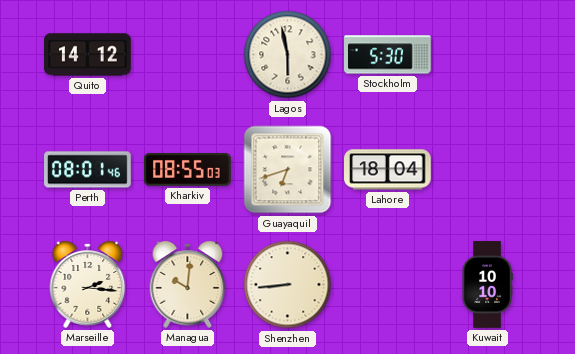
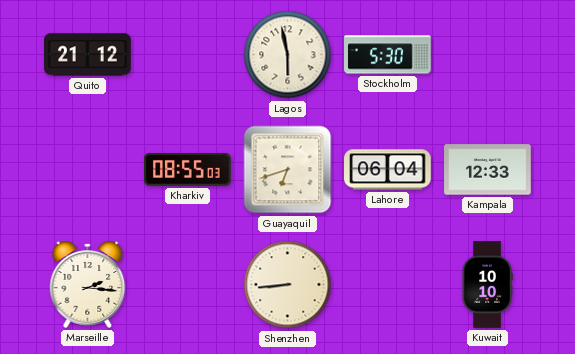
Quito: 14:12 -> 21:12
Perth: 08:01 -> none
Lahore: 18:04 -> 06:04
Kampala: none -> 12:33
Managua: 10:01 -> none
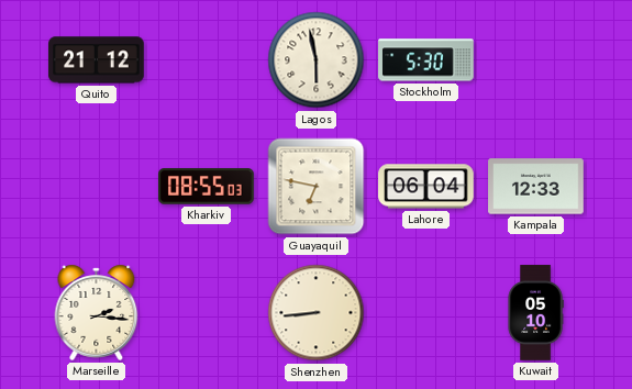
Guayaquil: 6:42 -> 6:47
Kuwait: 10:10 -> 05:10
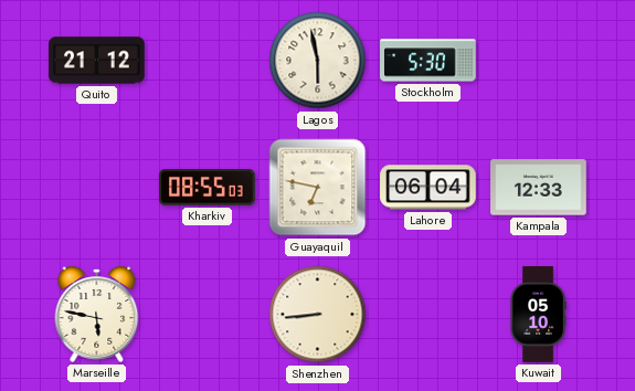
Marseille: 2:16 -> 5:47
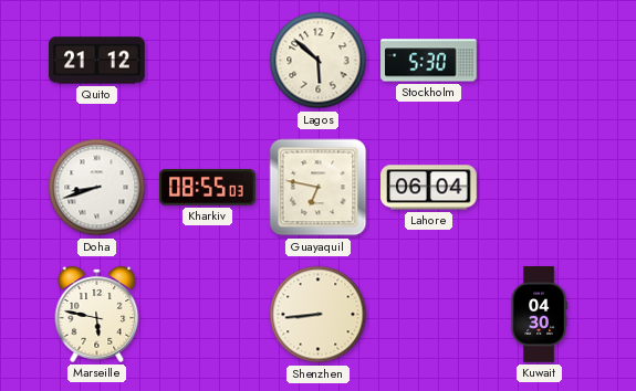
Lagos: 5:58 -> 5:52
Doha: none -> 8:42
Kampala: 12:33 -> none
Kuwait: 05:10 -> 04:30
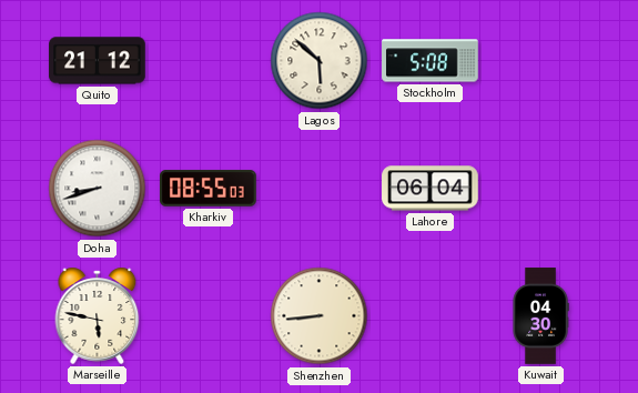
Stockholm: 5:30 -> 5:08
Guayaquil: 6:47 -> none
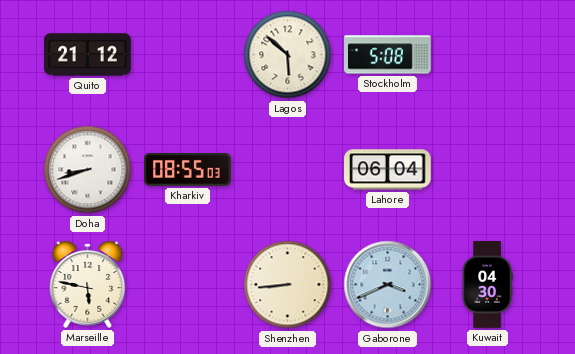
Gaborone: none -> 3:41
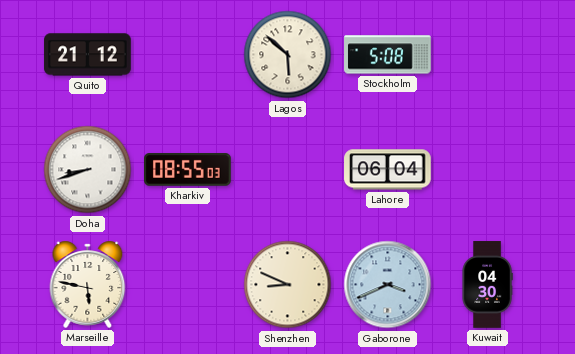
Shenzhen: 8:44 -> 8:49
